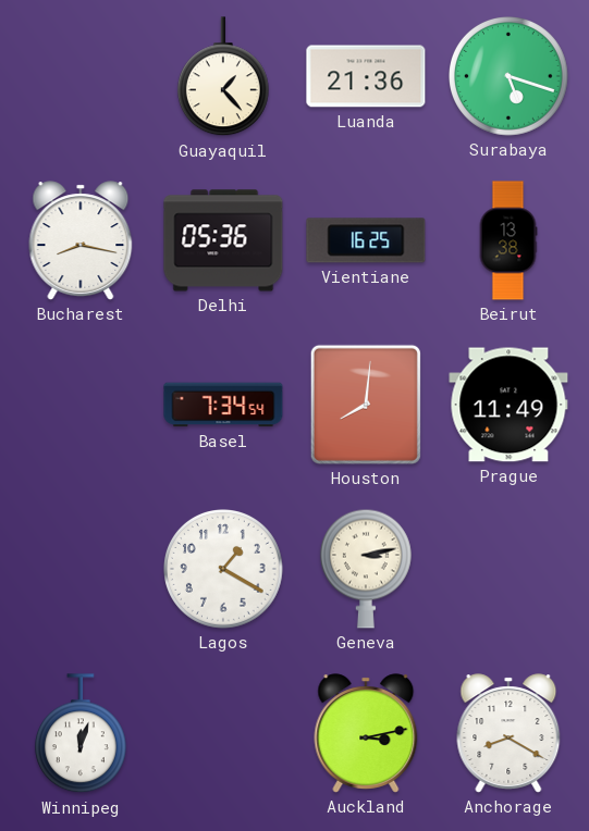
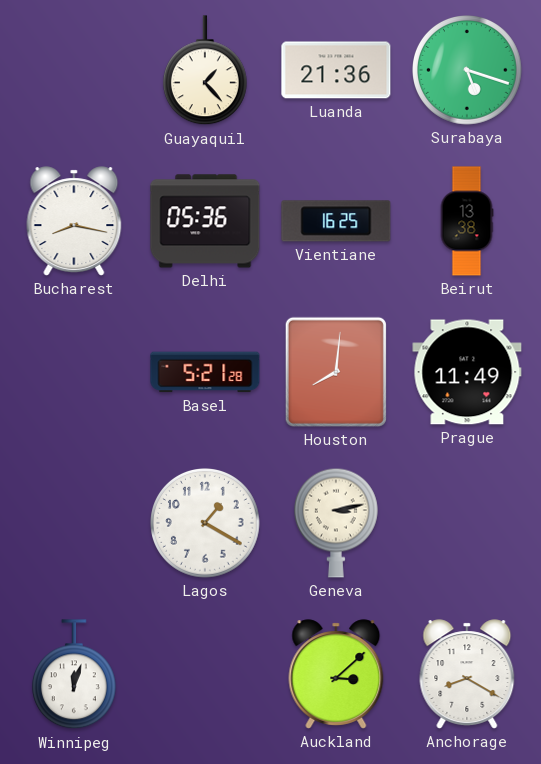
Basel: 7:34 -> 5:21
Auckland: 3:13 -> 3:08
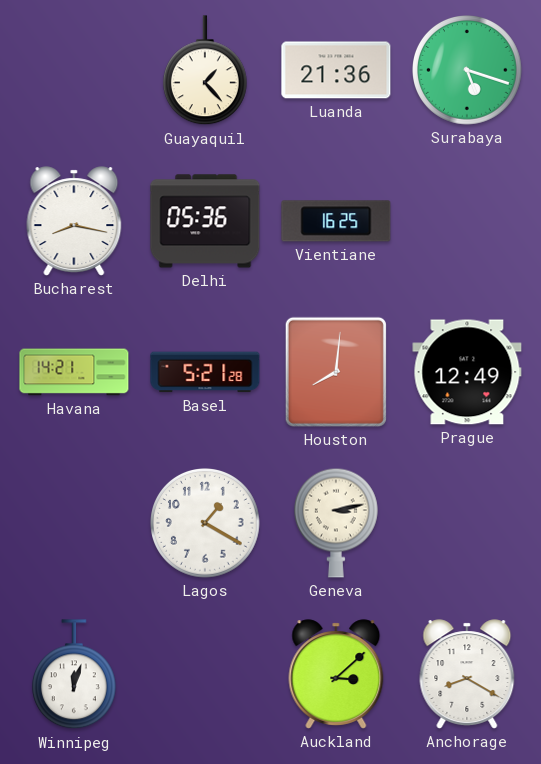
Beirut: 13:38 -> none
Havana: none -> 14:21
Prague: 11:49 -> 12:49
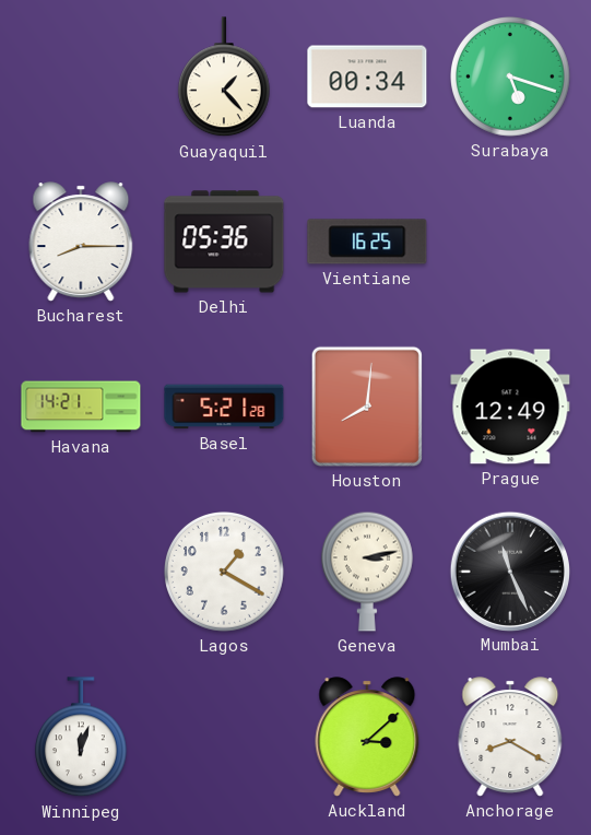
Luanda: 21:36 -> 00:34
Bucharest: 8:17 -> 8:15
Mumbai: none -> 11:26
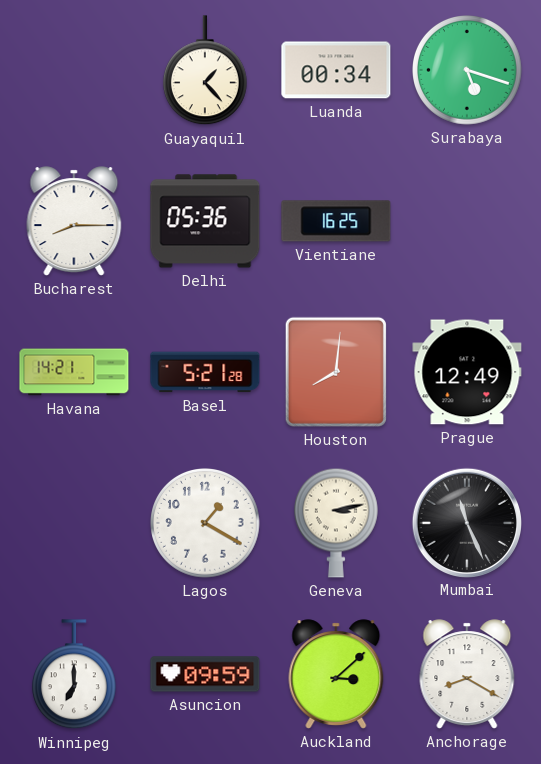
Winnipeg: 12:03 -> 7:00
Asuncion: none -> 09:59
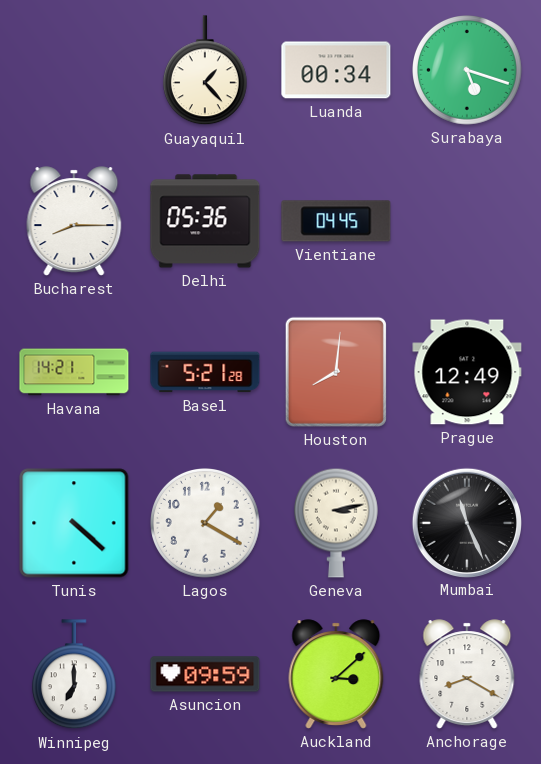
Vientiane: 16:25 -> 04:45
Tunis: none -> 4:22
